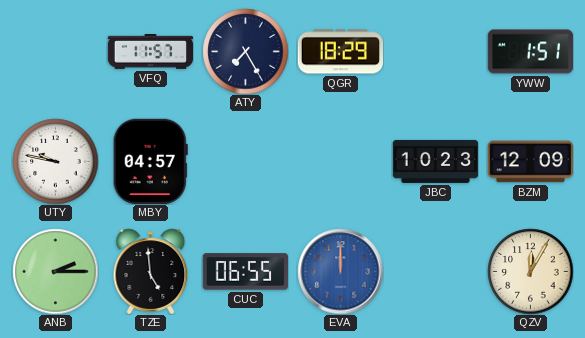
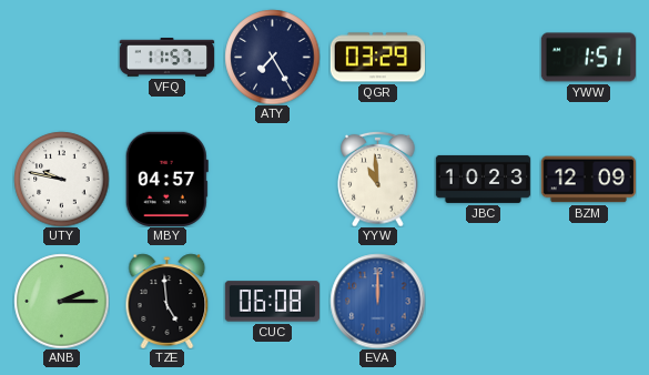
QGR: 18:29 -> 03:29
YYW: none -> 10:59
CUC: 06:55 -> 06:08
QZV: 12:05 -> none
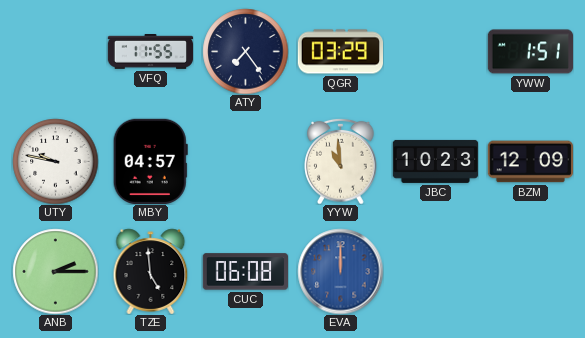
VFQ: 11:57 -> 11:55
ATY: 7:25 -> 7:24
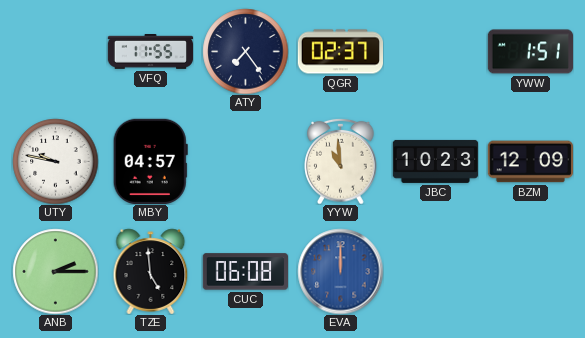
QGR: 03:29 -> 02:37
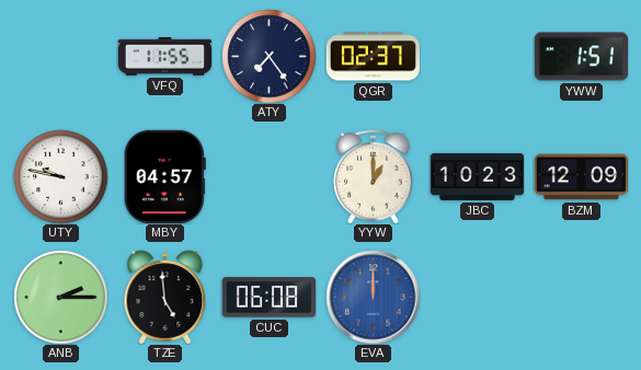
YYW: 10:59 -> 1:00
